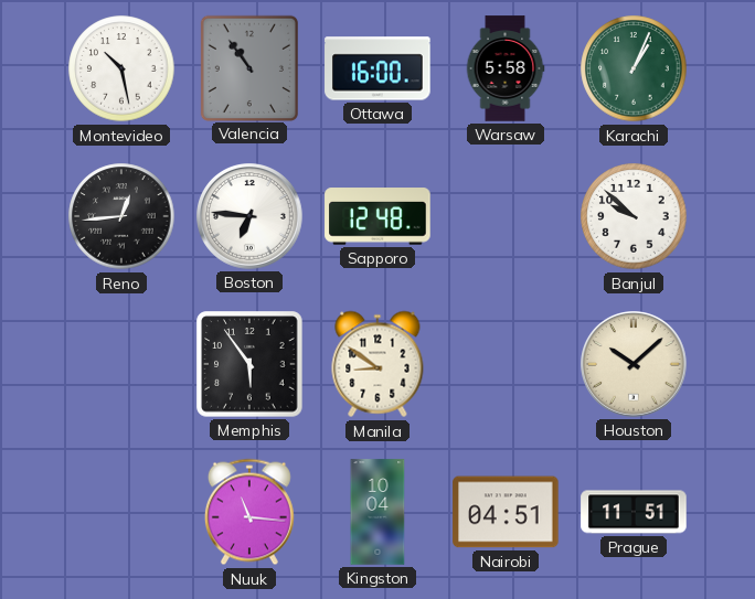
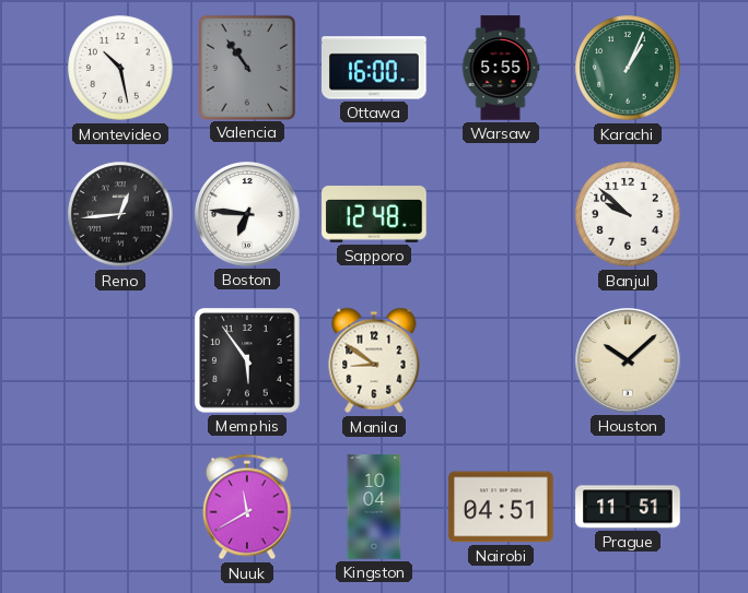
Warsaw: 5:58 -> 5:55
Nuuk: 11:16 -> 11:40
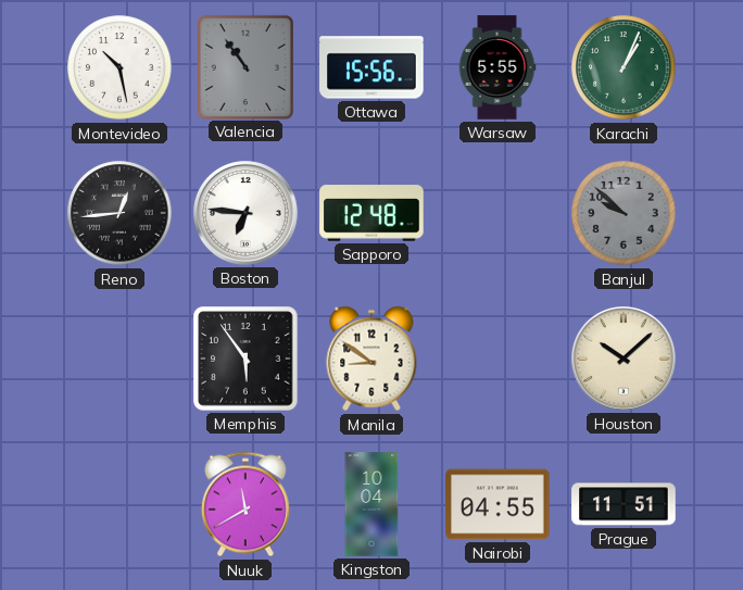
Ottawa: 16:00 -> 15:56
Banjul dial: white -> grey
Nairobi: 04:51 -> 04:55
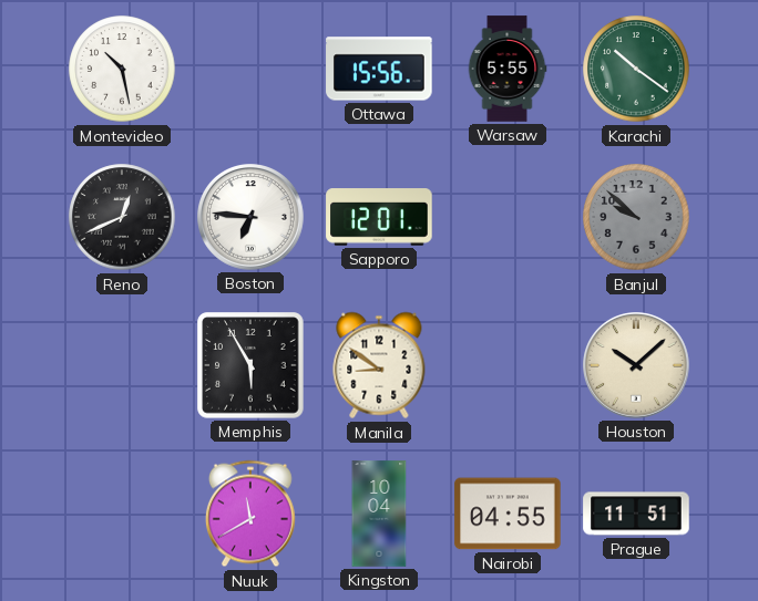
Valencia: 10:54 -> none
Karachi: 1:04 -> 10:21
Reno: 12:44 -> 12:41
Sapporo: 12:48 -> 12:01
Memphis: 5:54 -> 5:55
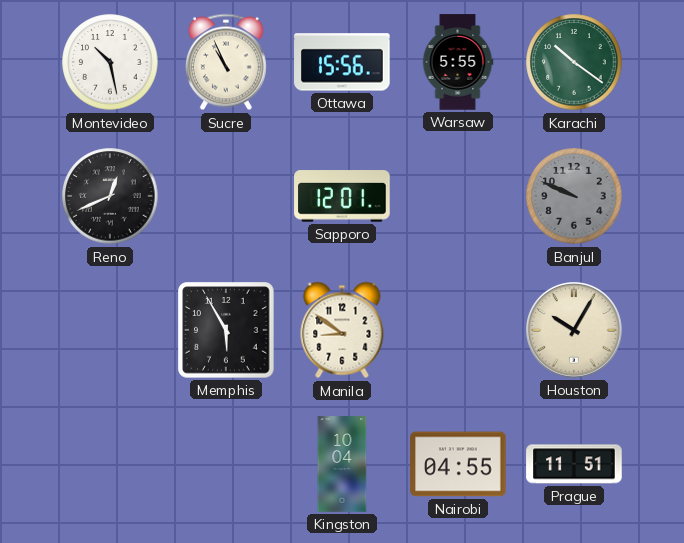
Sucre: none -> 10:56
Boston: 6:46 -> none
Banjul: 9:52 -> 9:49
Houston: 10:08 -> 10:05
Nuuk: 11:40 -> none
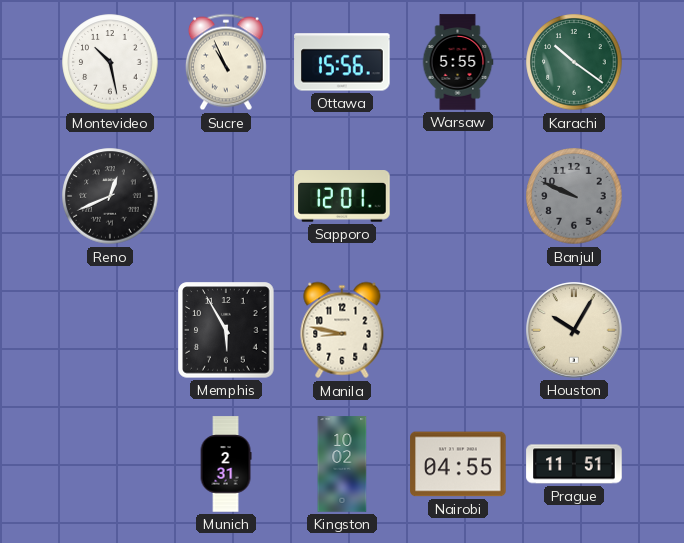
Manila: 8:51 -> 8:47
Munich: none -> 2:31
Kingston: 10:04 -> 10:02
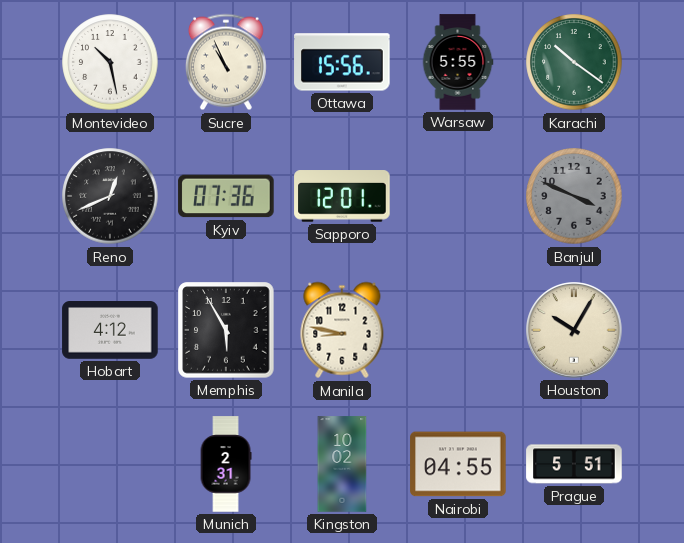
Kyiv: none -> 07:36
Banjul: 9:49 -> 3:49
Hobart: none -> 4:12
Prague: 11:51 -> 5:51
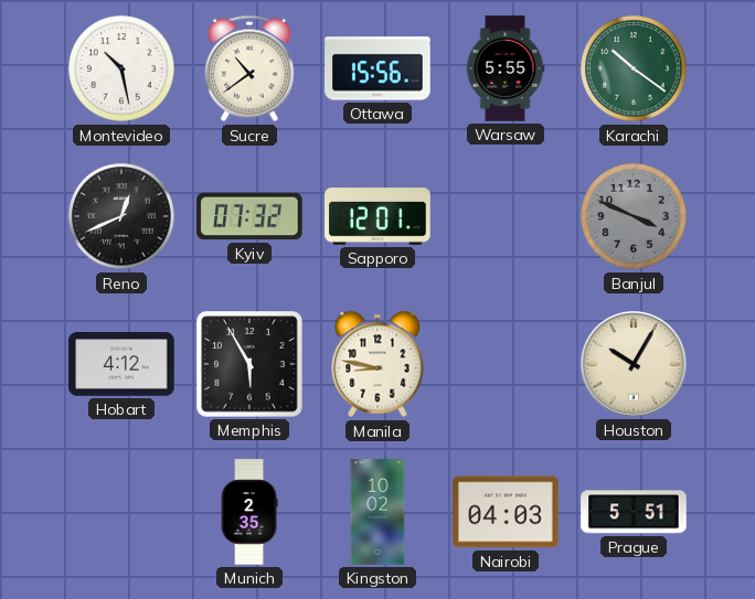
Sucre: 10:56 -> 10:39
Kyiv: 07:36 -> 07:32
Munich: 2:31 -> 2:35
Nairobi: 04:55 -> 04:03
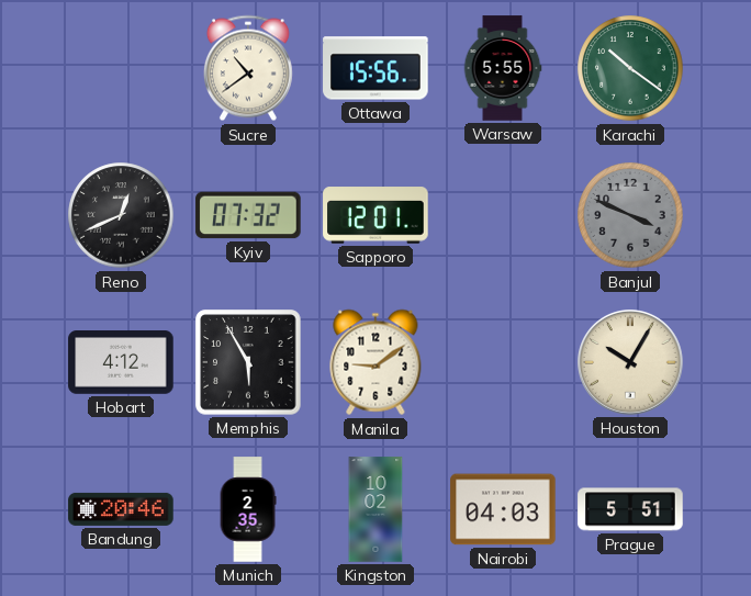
Montevideo: 10:28 -> none
Manila: 8:47 -> 9:09
Bandung: none -> 20:46
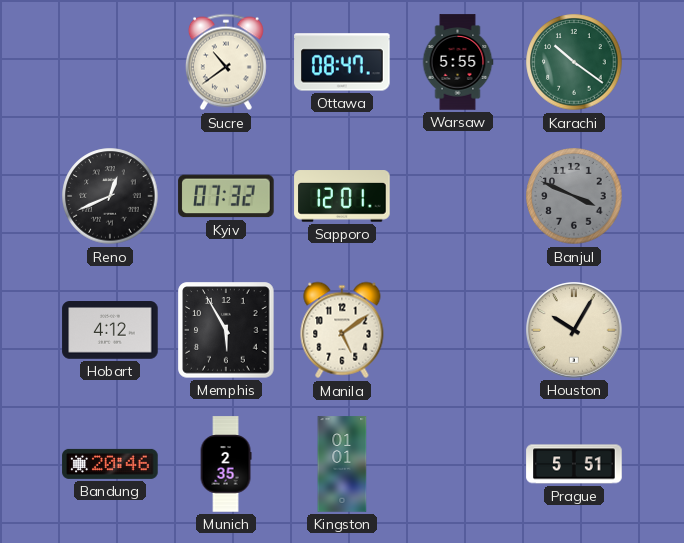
Ottawa: 15:56 -> 08:47
Manila: 9:09 -> 5:09
Kingston: 10:02 -> 01:01
Nairobi: 04:03 -> none
